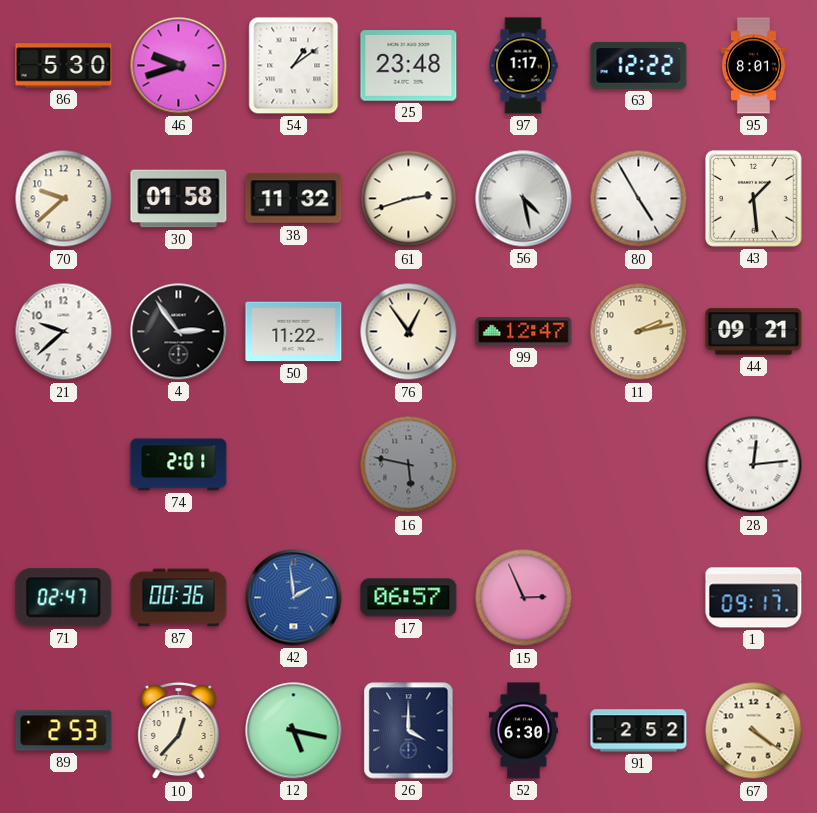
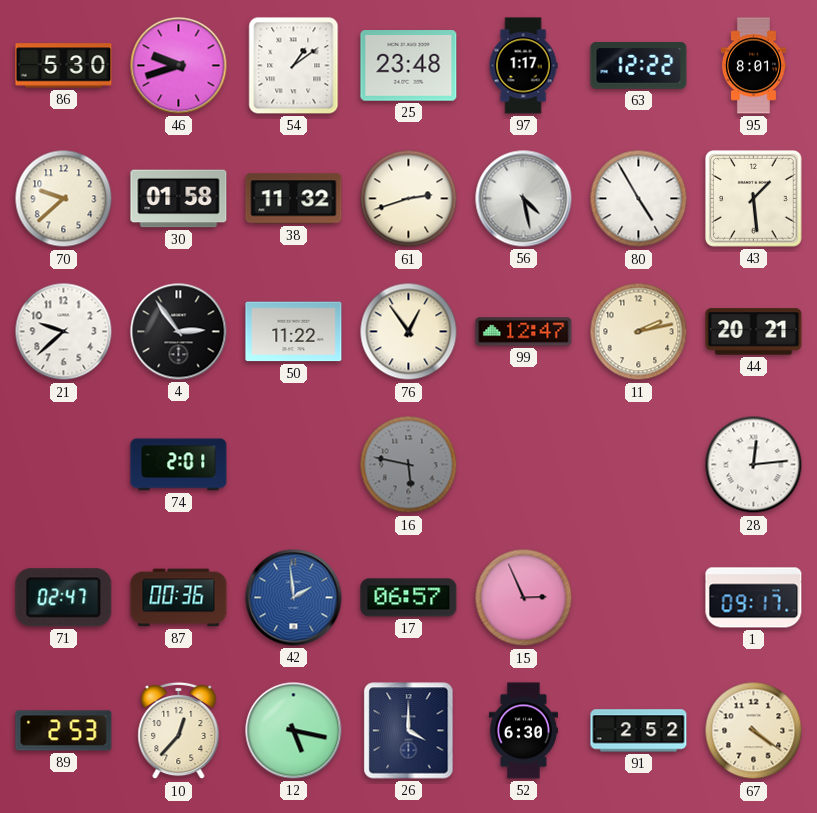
44: 09:21 -> 20:21
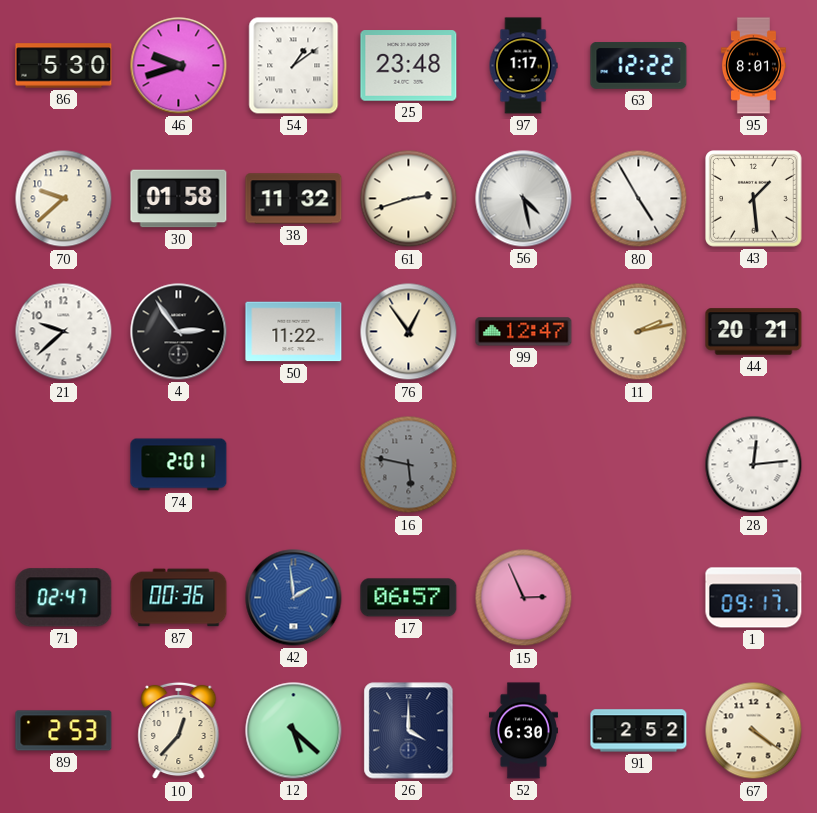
12: 5:17 -> 5:22
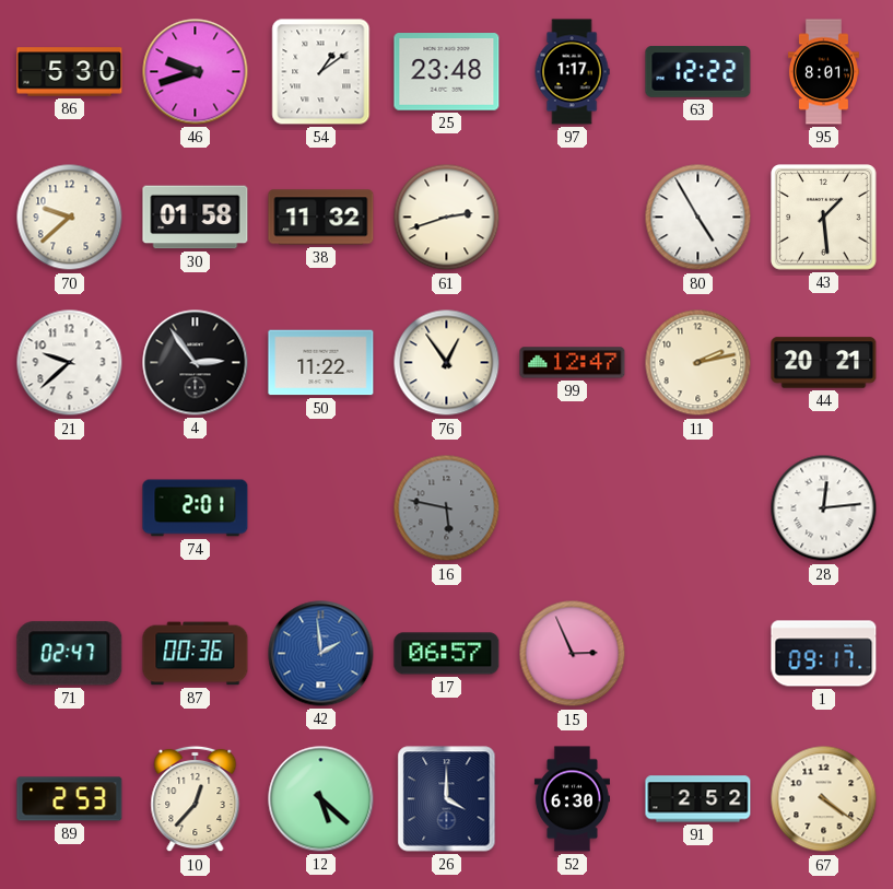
56: 4:28 -> none
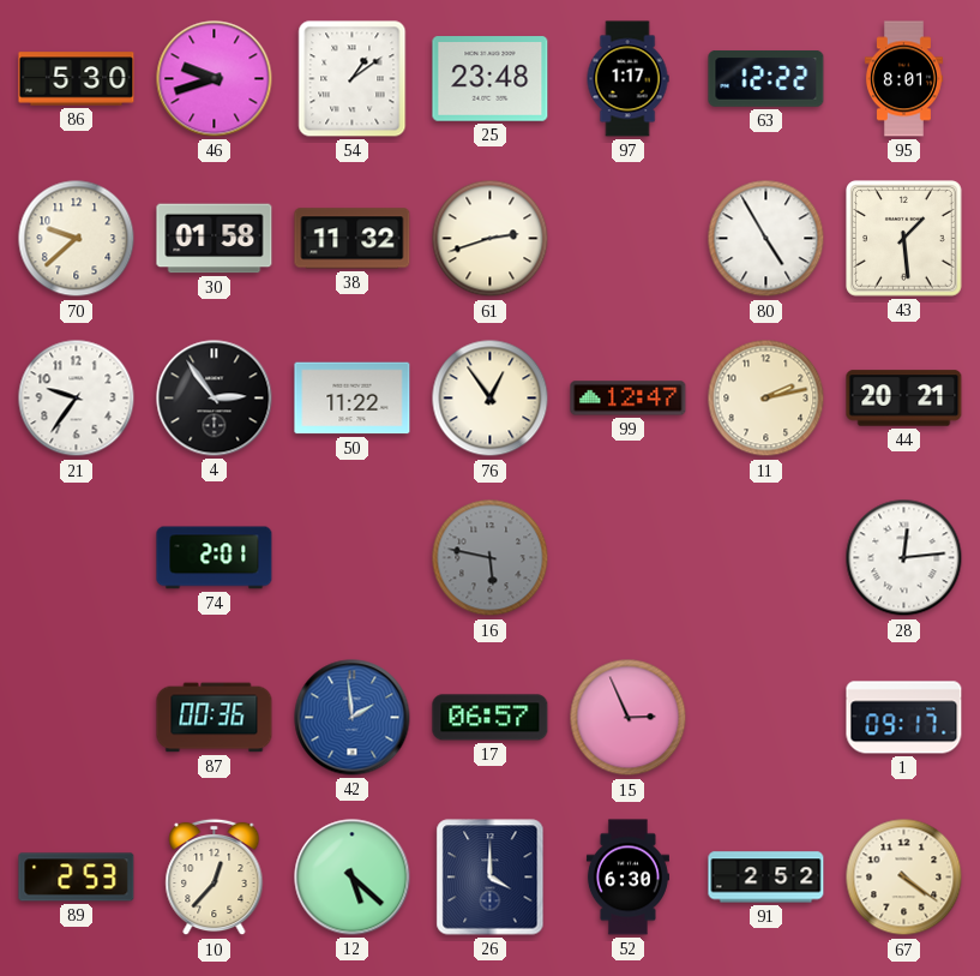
21: 9:38 -> 9:36
71: 02:47 -> none
